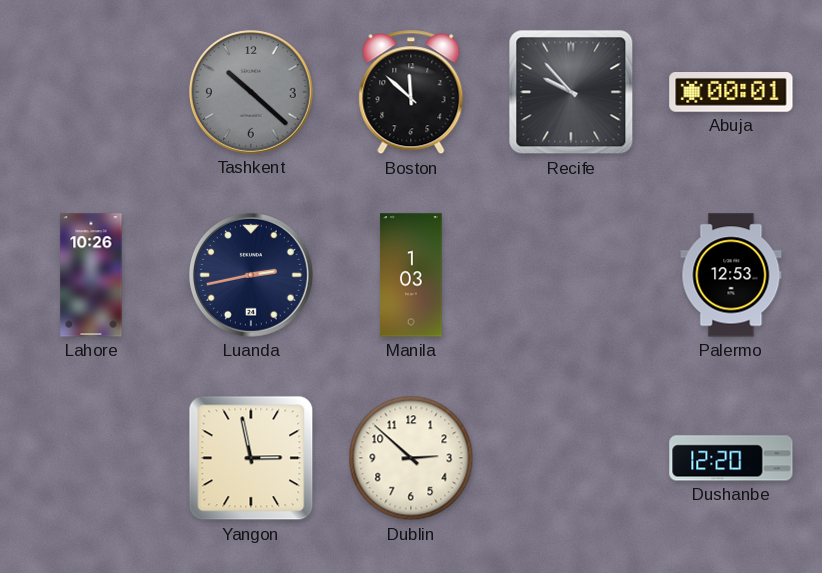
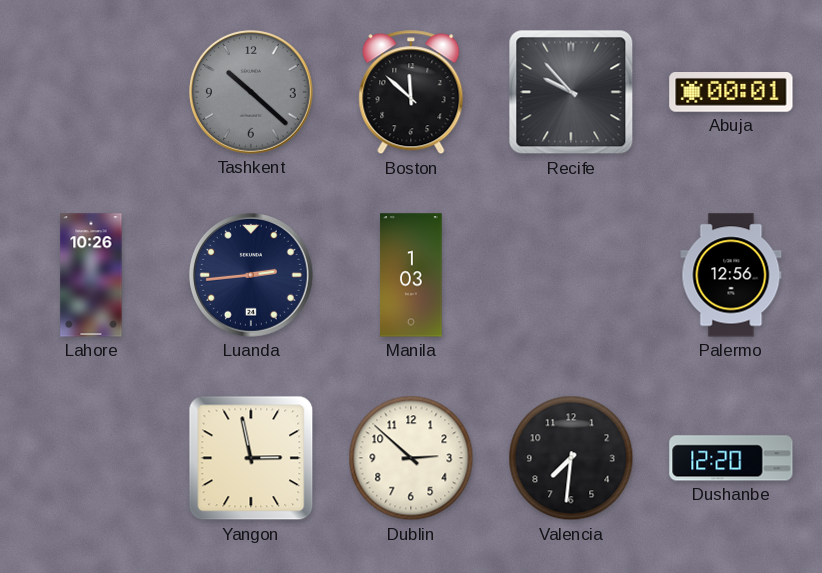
Luanda: 2:43 -> 2:44
Palermo: 12:53 -> 12:56
Valencia: none -> 7:31
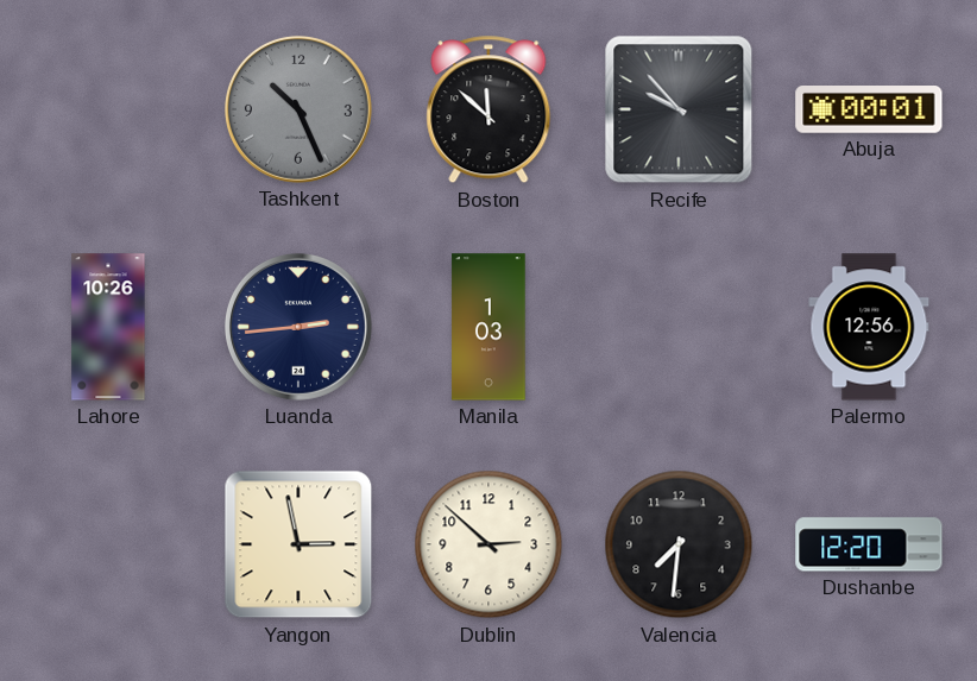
Tashkent: 10:22 -> 10:26
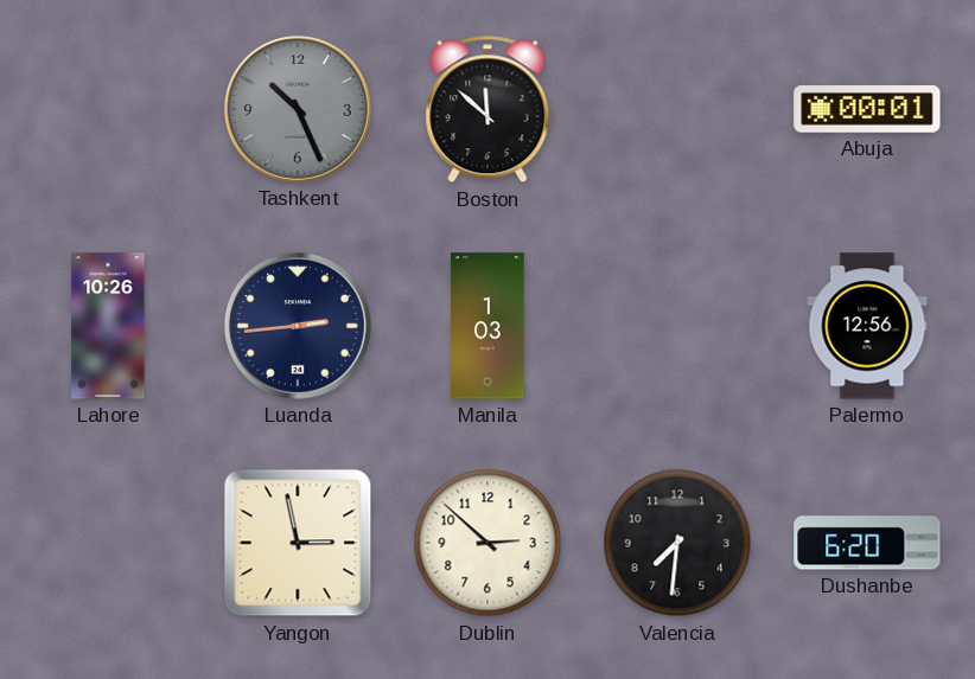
Recife: 9:53 -> none
Dushanbe: 12:20 -> 6:20
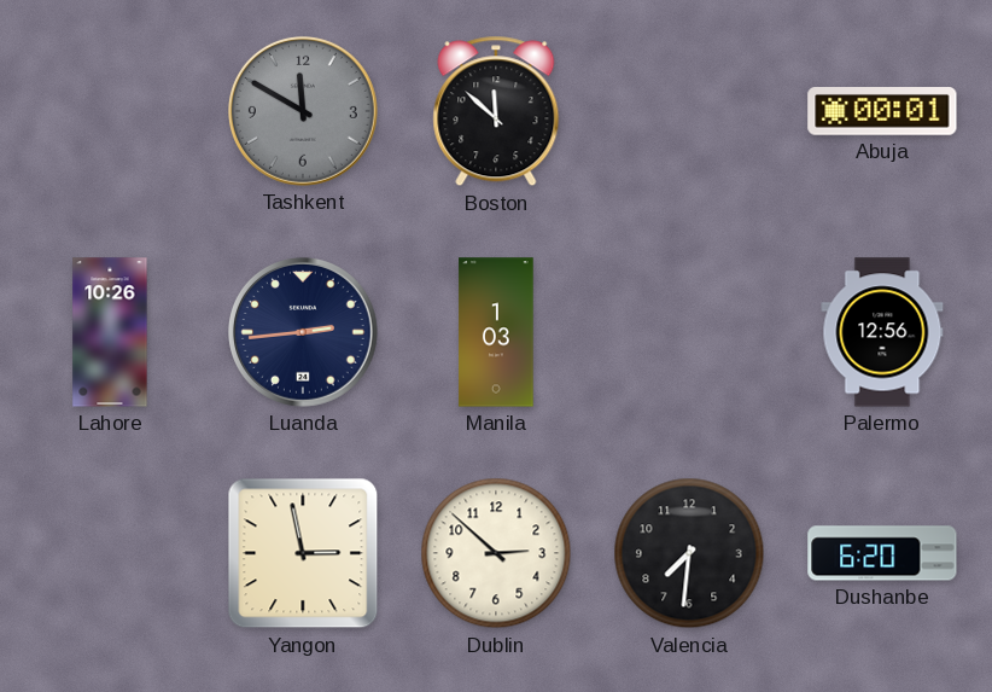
Tashkent: 10:26 -> 11:50
